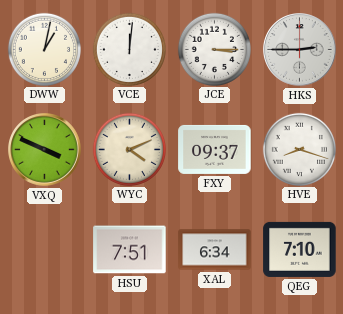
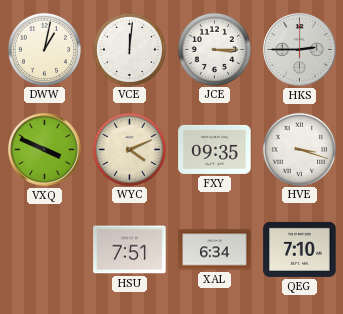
FXY: 09:37 -> 09:35
HVE: 8:18 -> 3:18
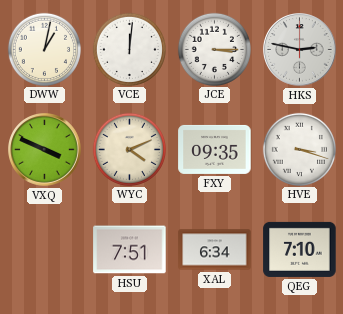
HKS: 2:45 -> 2:47
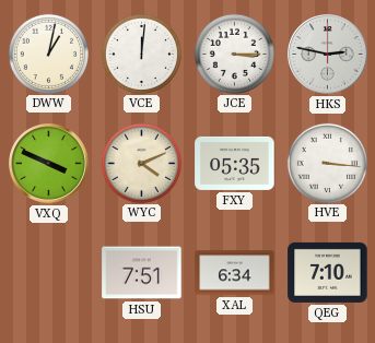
FXY: 09:35 -> 05:35
HVE: 3:18 -> 3:16
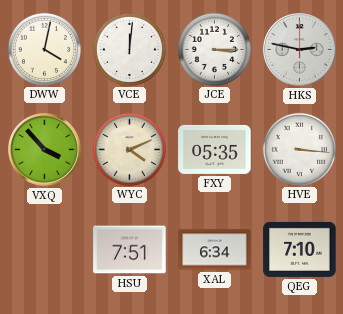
DWW: 1:02 -> 4:02
VXQ: 3:49 -> 3:53
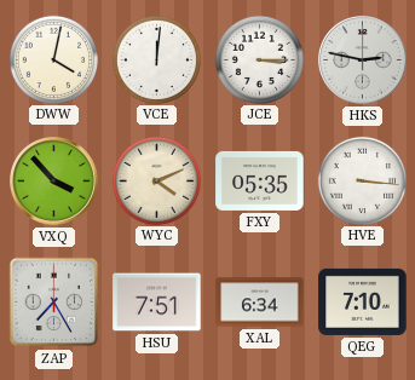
ZAP: none -> 7:25
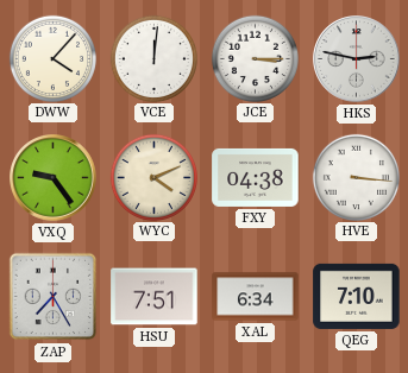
DWW: 4:02 -> 4:07
VXQ: 3:53 -> 9:24
FXY: 05:35 -> 04:38
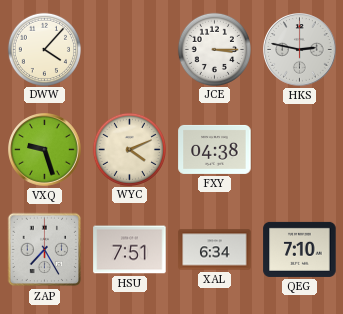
VCE: 12:01 -> none
VXQ: 9:24 -> 9:27
HVE: 3:16 -> none
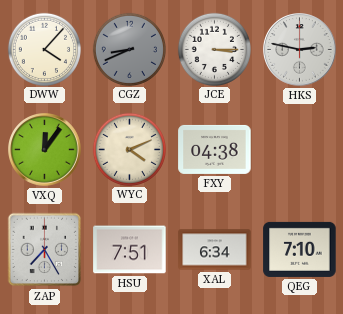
CGZ: none -> 8:41
VXQ: 9:27 -> 12:06
